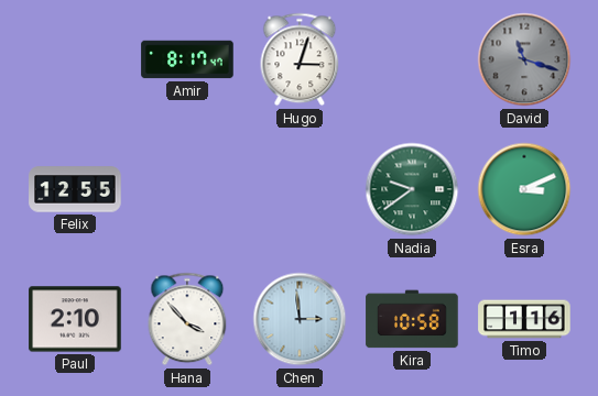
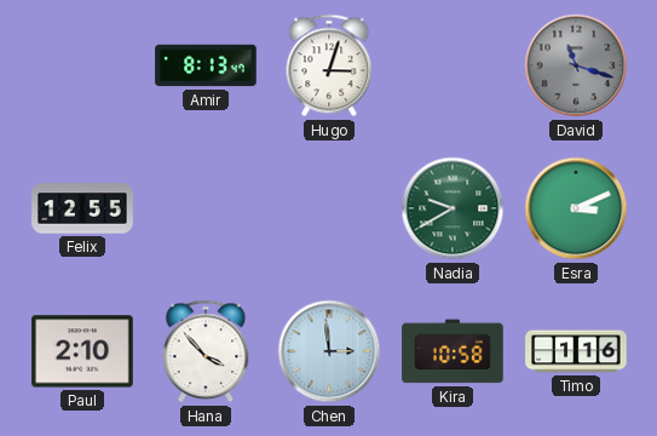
Amir: 8:17 -> 8:13
Nadia: 9:39 -> 9:40
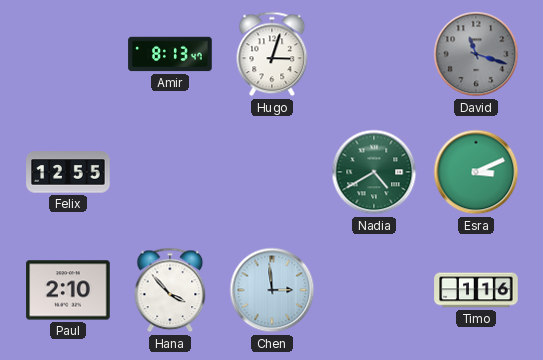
Nadia: 9:40 -> 4:40
Kira: 10:58 -> none
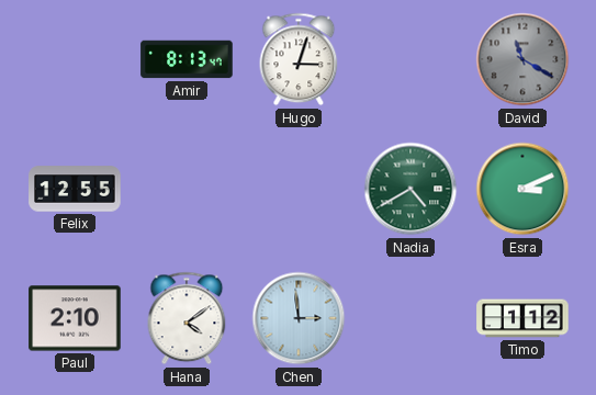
David: 11:18 -> 11:20
Hana: 3:53 -> 4:09
Timo: 1:16 -> 1:12
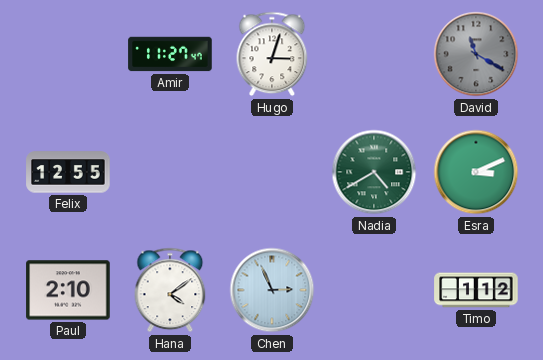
Amir: 8:13 -> 11:27
Chen: 2:59 -> 2:56
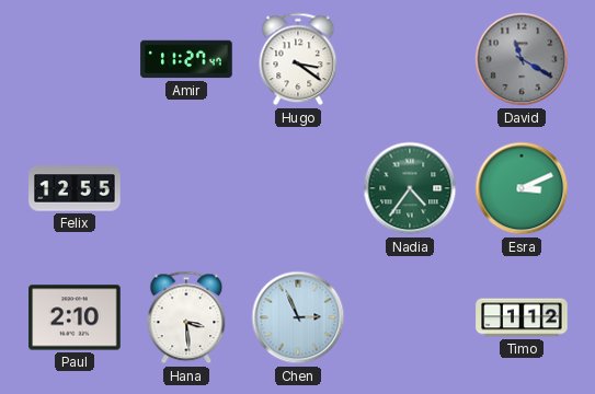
Hugo: 3:03 -> 3:21
Nadia: 4:40 -> 4:36
Hana: 4:09 -> 3:29
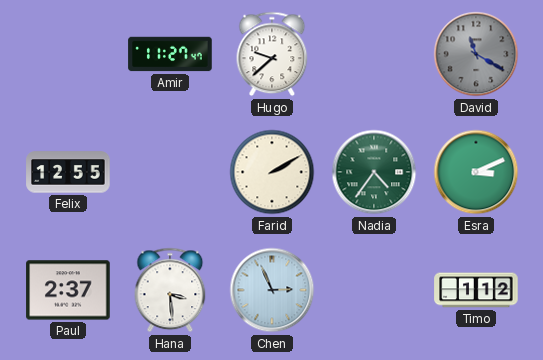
Hugo: 3:21 -> 9:38
Farid: none -> 2:10
Paul: 2:10 -> 2:37
